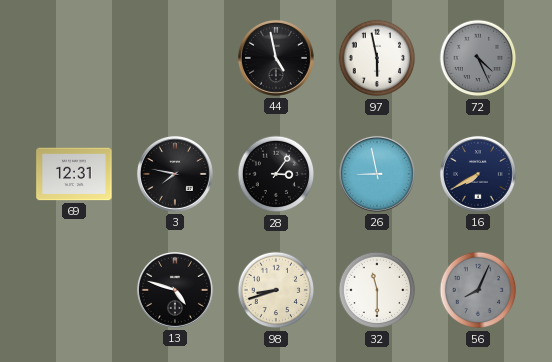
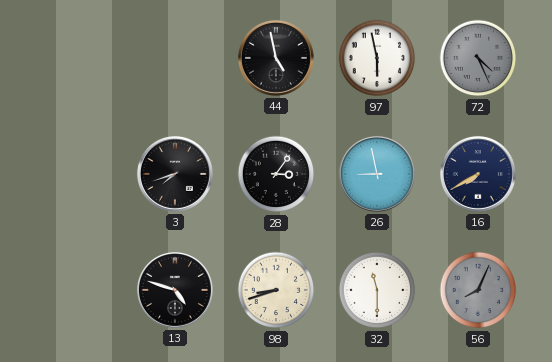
69: 12:31 -> none
3: 7:47 -> 7:42
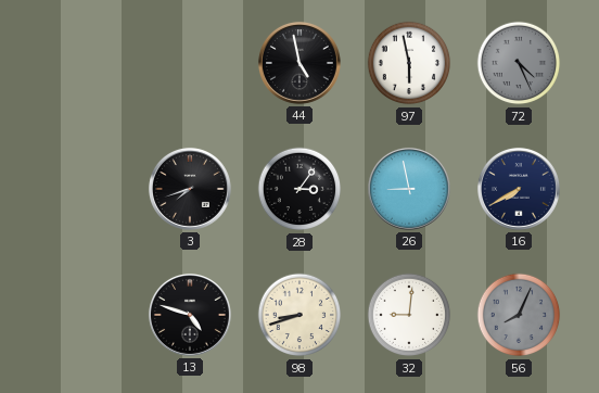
32: 11:30 -> 9:01
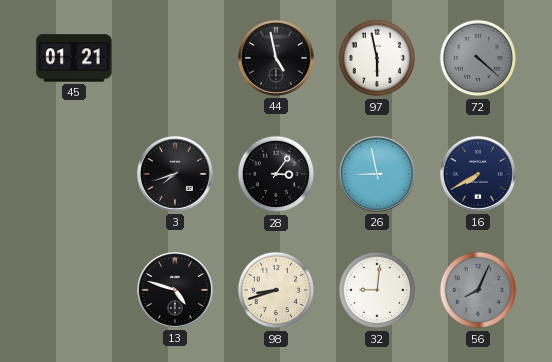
45: none -> 01:21
72: 4:26 -> 4:22
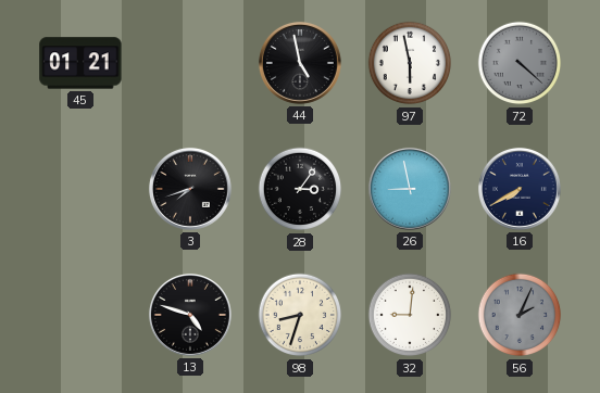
98: 8:42 -> 8:33
56: 8:04 -> 2:04
